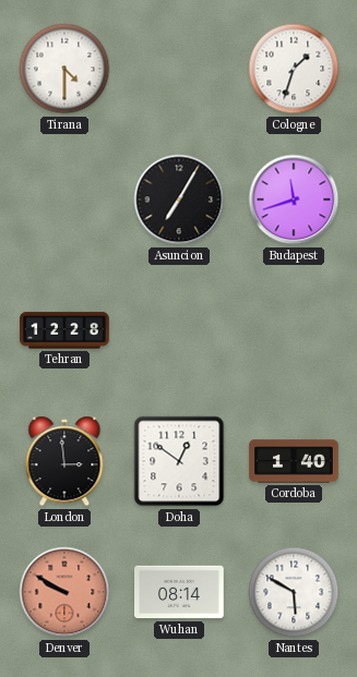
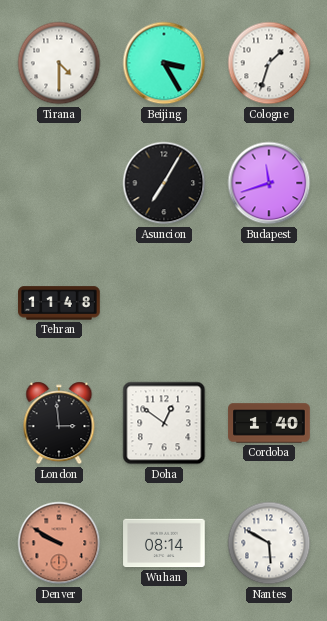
Beijing: none -> 3:25
Tehran: 12:28 -> 11:48
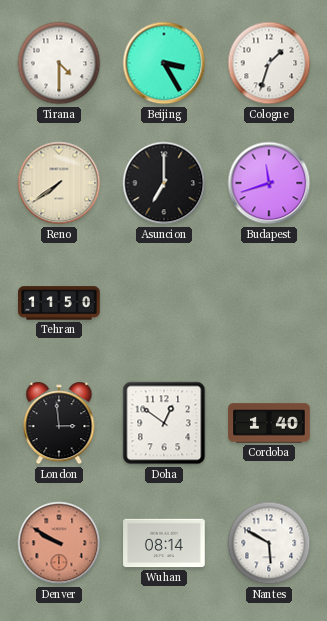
Reno: none -> 7:39
Asuncion: 7:05 -> 7:00
Tehran: 11:48 -> 11:50
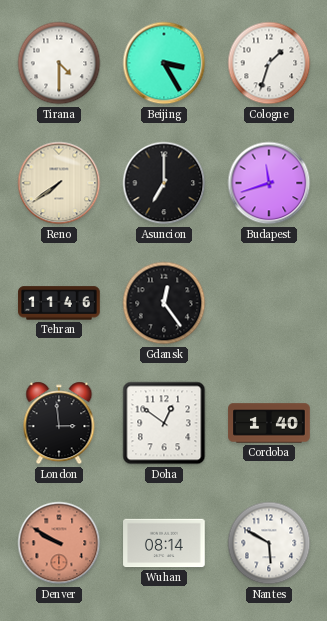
Tehran: 11:50 -> 11:46
Gdansk: none -> 12:24
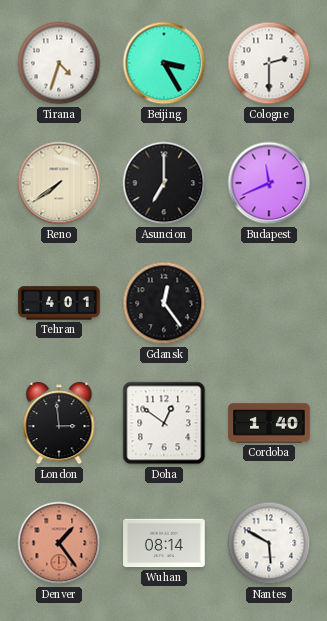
Tirana: 4:30 -> 4:33
Cologne: 1:33 -> 2:30
Budapest: 11:42 -> 11:41
Tehran: 11:46 -> 4:01
Denver: 9:50 -> 1:24
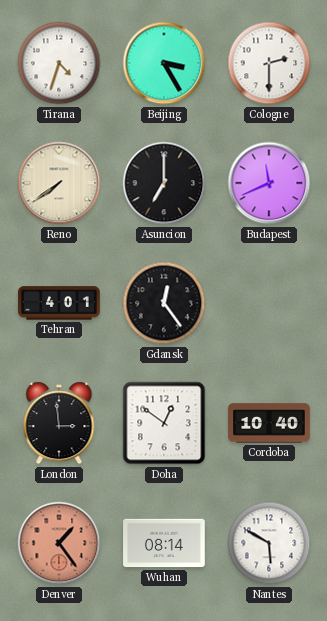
Cordoba: 1:40 -> 10:40
